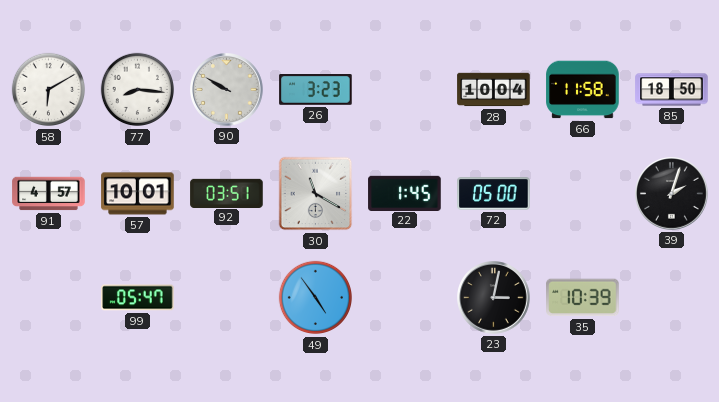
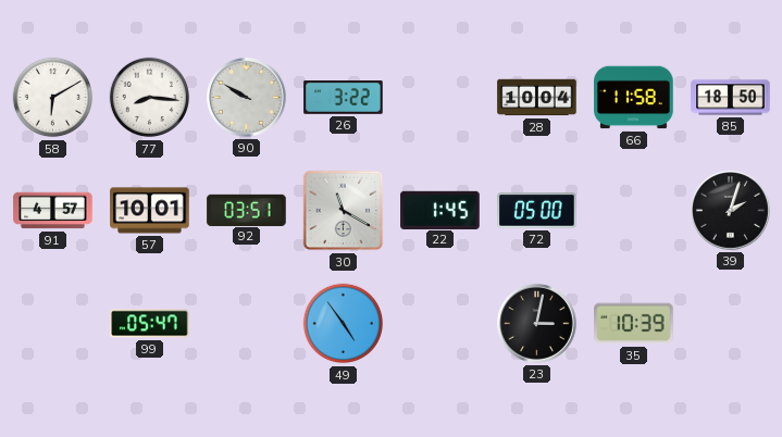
26: 3:23 -> 3:22
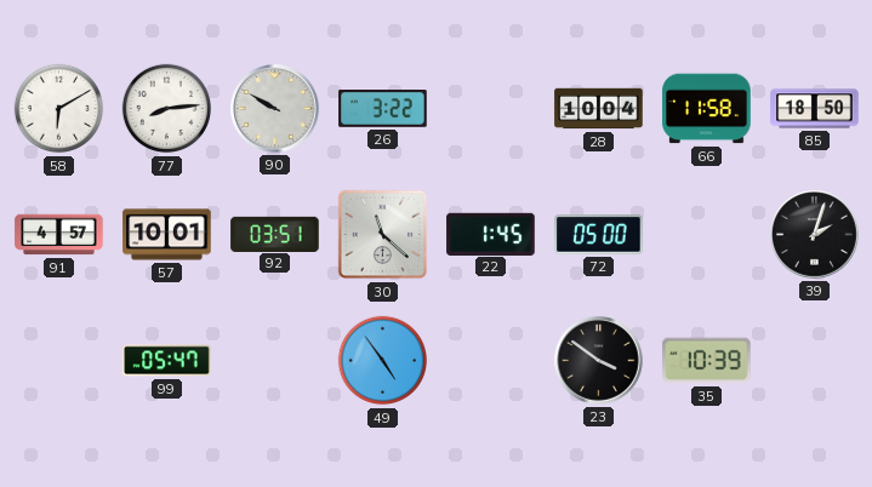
77: 8:16 -> 8:14
30: 11:20 -> 11:22
23: 3:02 -> 3:51
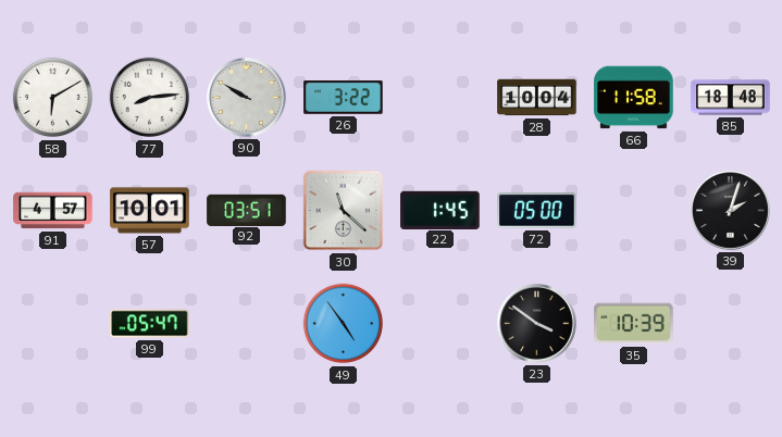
85: 18:50 -> 18:48
